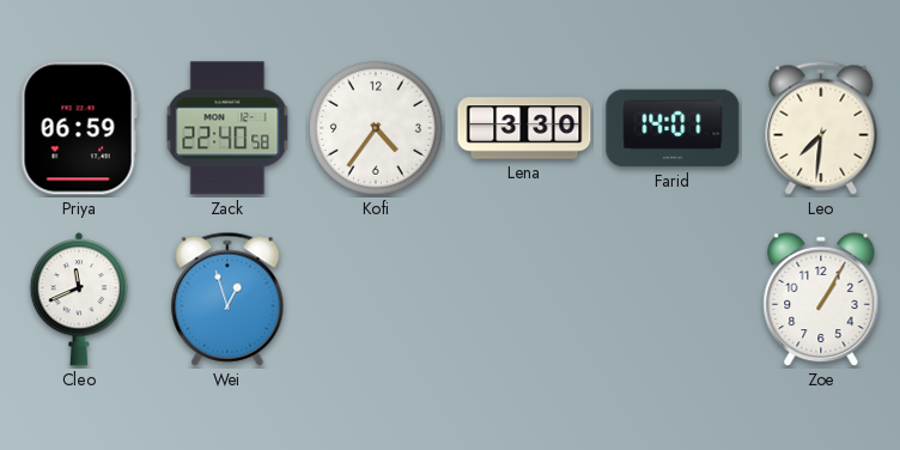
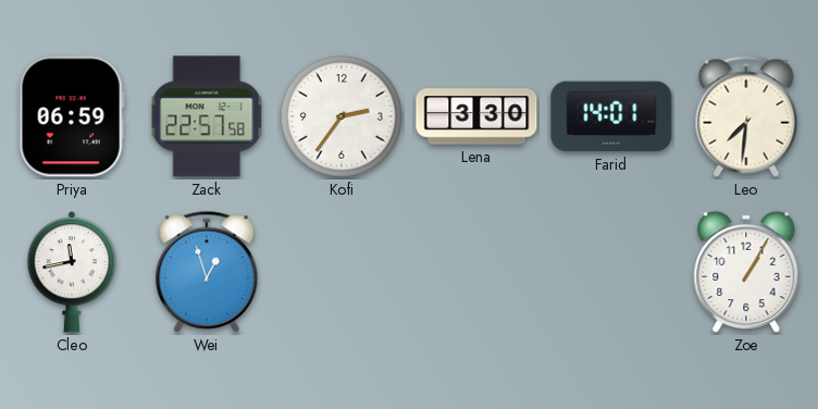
Zack: 22:40 -> 22:57
Kofi: 4:36 -> 2:36
Cleo: 11:41 -> 11:43
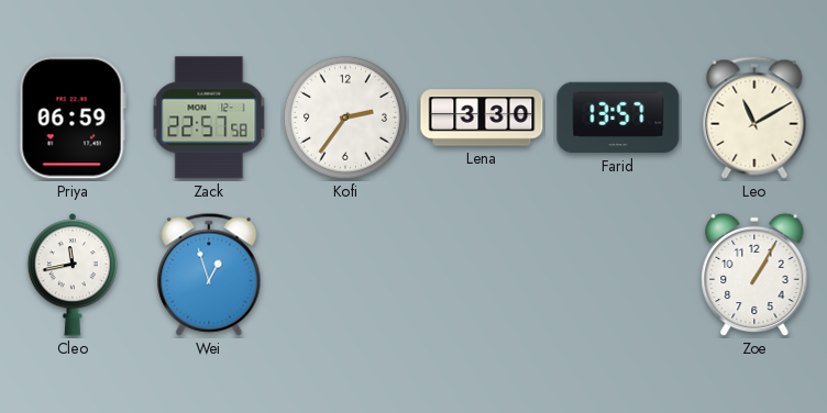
Farid: 14:01 -> 13:57
Leo: 7:31 -> 11:10
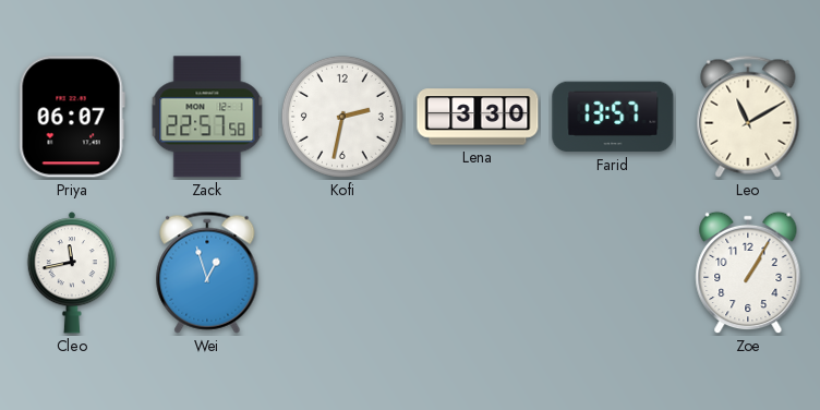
Priya: 06:59 -> 06:07
Kofi: 2:36 -> 2:32
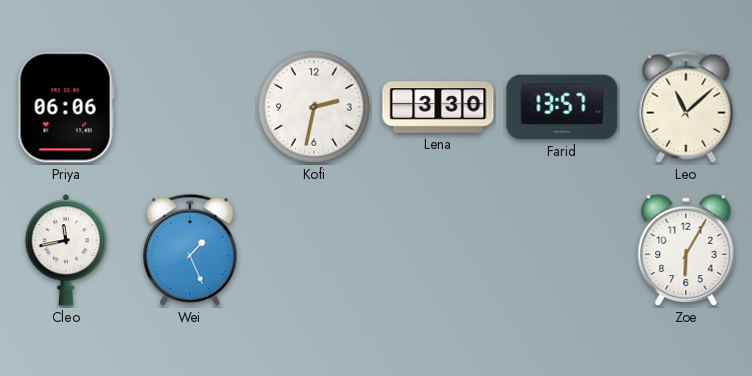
Priya: 06:07 -> 06:06
Zack: 22:57 -> none
Leo: 11:10 -> 11:08
Wei: 12:57 -> 1:26
Zoe: 1:05 -> 6:05
